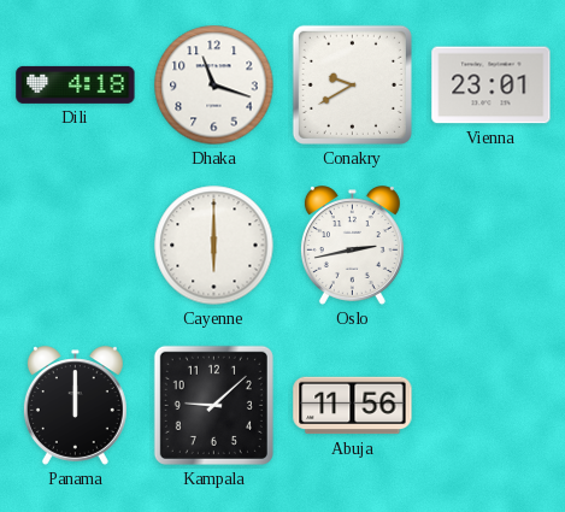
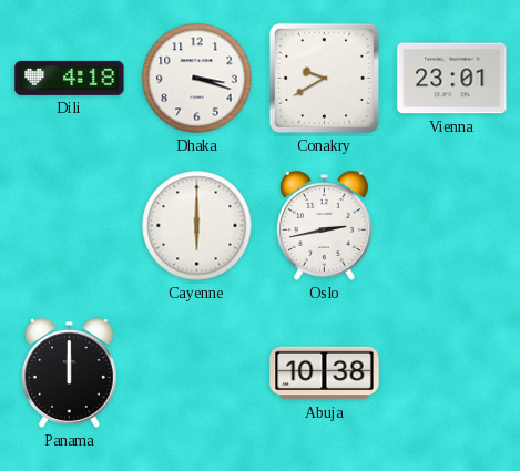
Dhaka: 11:18 -> 3:18
Kampala: 9:08 -> none
Abuja: 11:56 -> 10:38
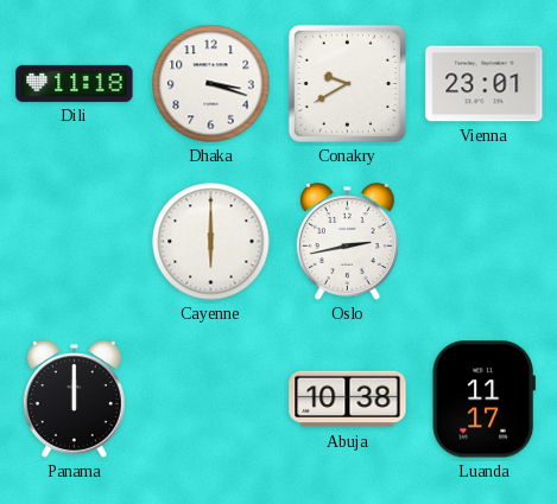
Dili: 4:18 -> 11:18
Luanda: none -> 11:17
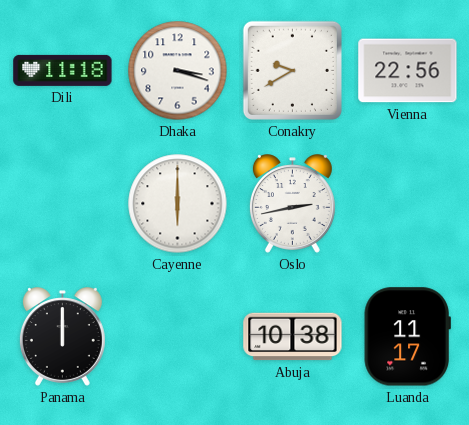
Vienna: 23:01 -> 22:56
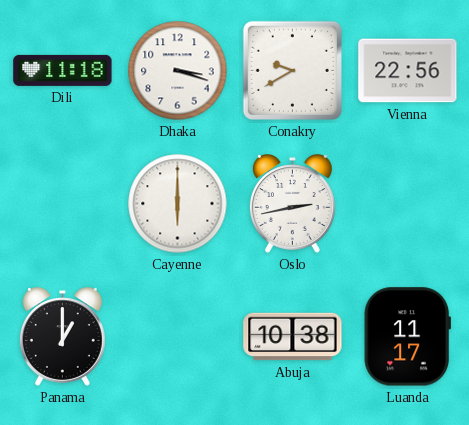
Panama: 12:00 -> 1:00
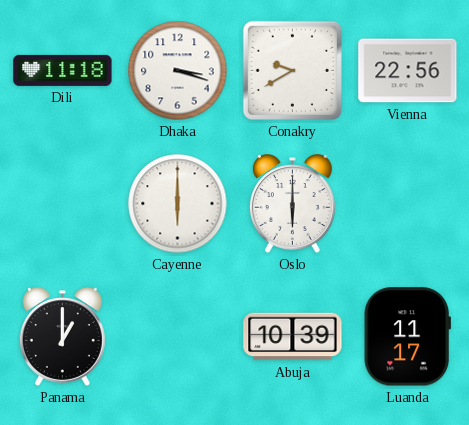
Oslo: 2:43 -> 6:00
Abuja: 10:38 -> 10:39
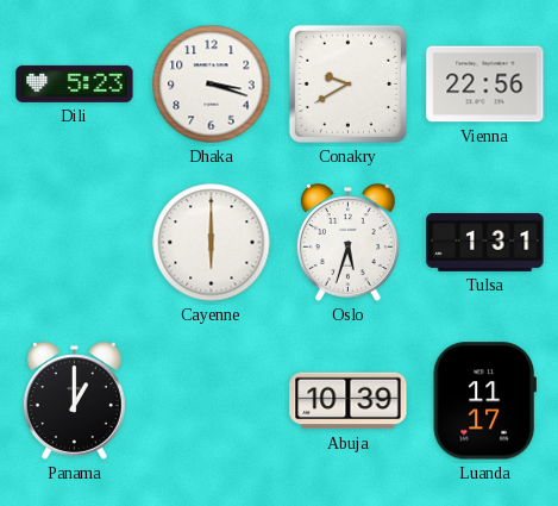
Dili: 11:18 -> 5:23
Oslo: 6:00 -> 5:33
Tulsa: none -> 1:31
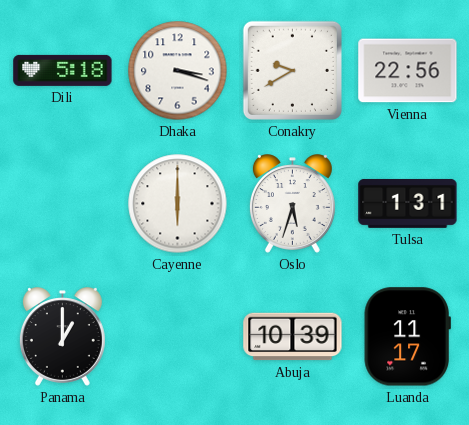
Dili: 5:23 -> 5:18
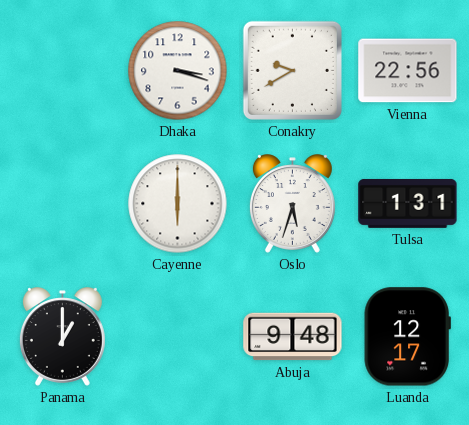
Dili: 5:18 -> none
Abuja: 10:39 -> 9:48
Luanda: 11:17 -> 12:17
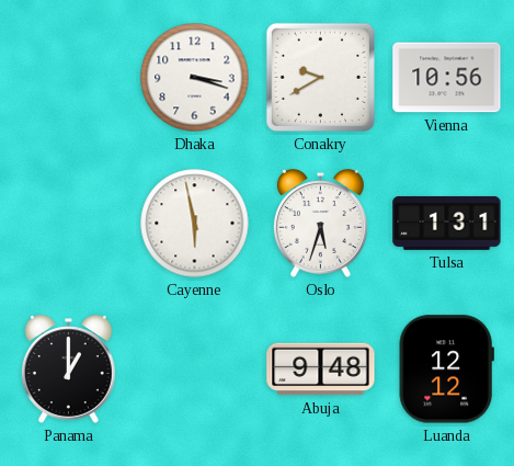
Vienna: 22:56 -> 10:56
Cayenne: 6:00 -> 5:58
Luanda: 12:17 -> 12:12
